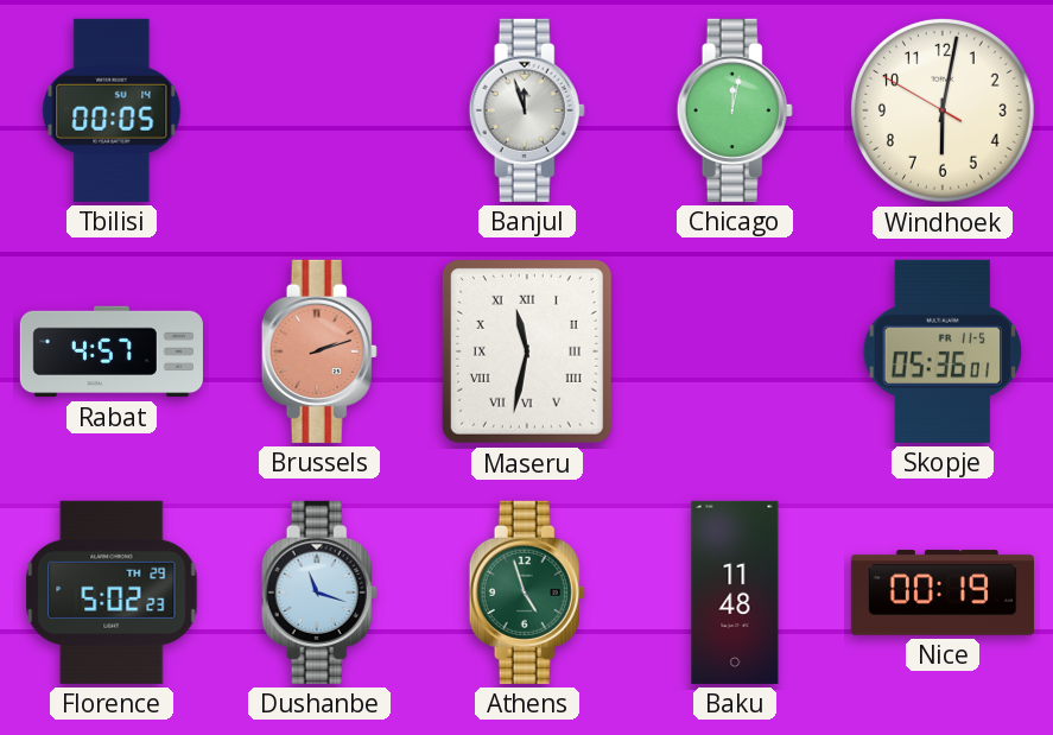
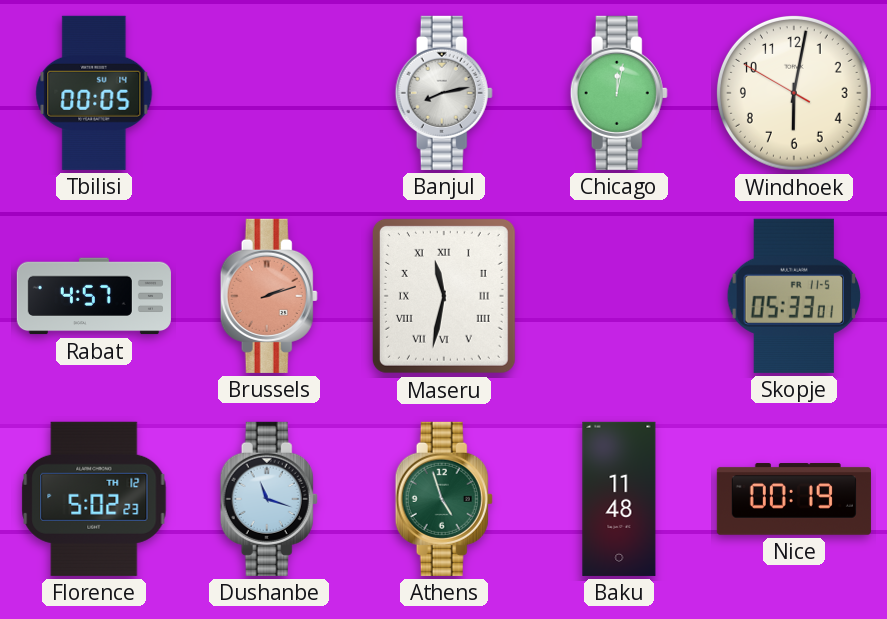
Banjul: 11:57 -> 8:13
Skopje: 05:36 -> 05:33
Florence date: TH 29 -> TH 12
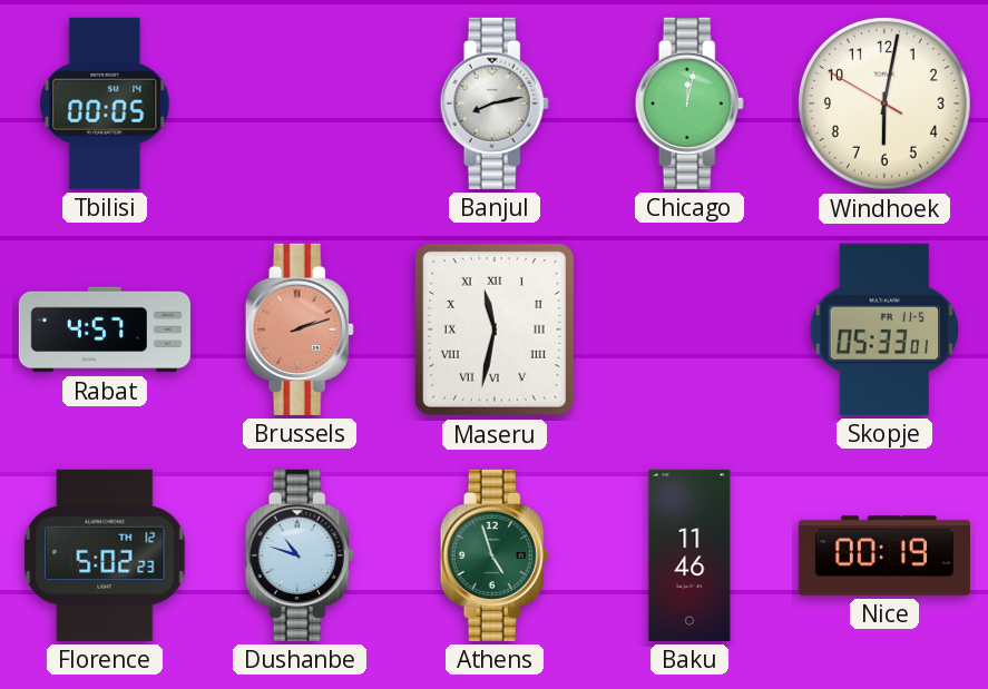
Dushanbe: 11:18 -> 10:48
Baku: 11:48 -> 11:46
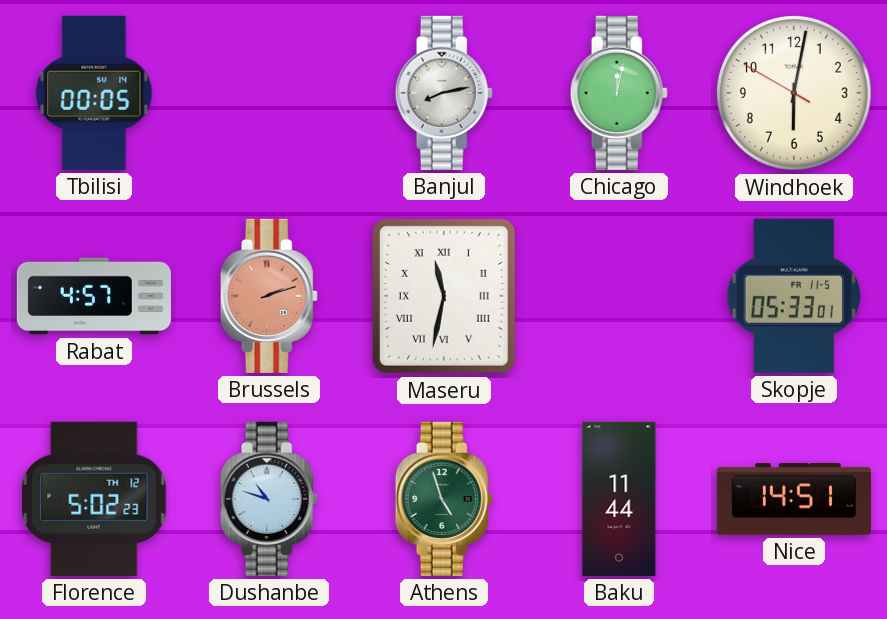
Baku: 11:46 -> 11:44
Nice: 00:19 -> 14:51
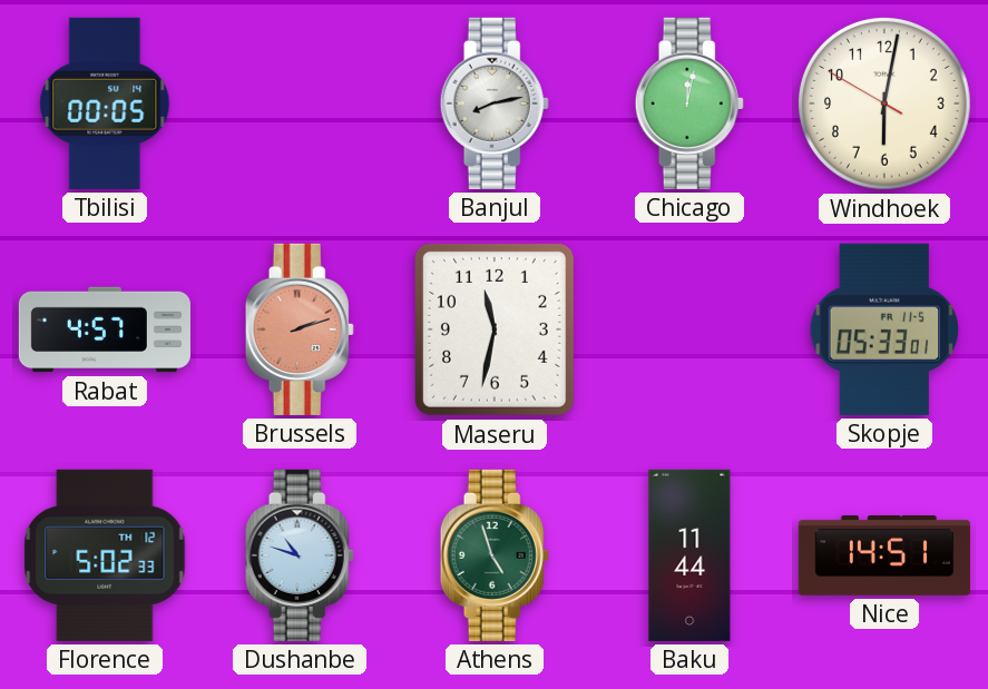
Maseru numerals: Roman -> Arabic
Florence: 5:02:23 -> 5:02:33
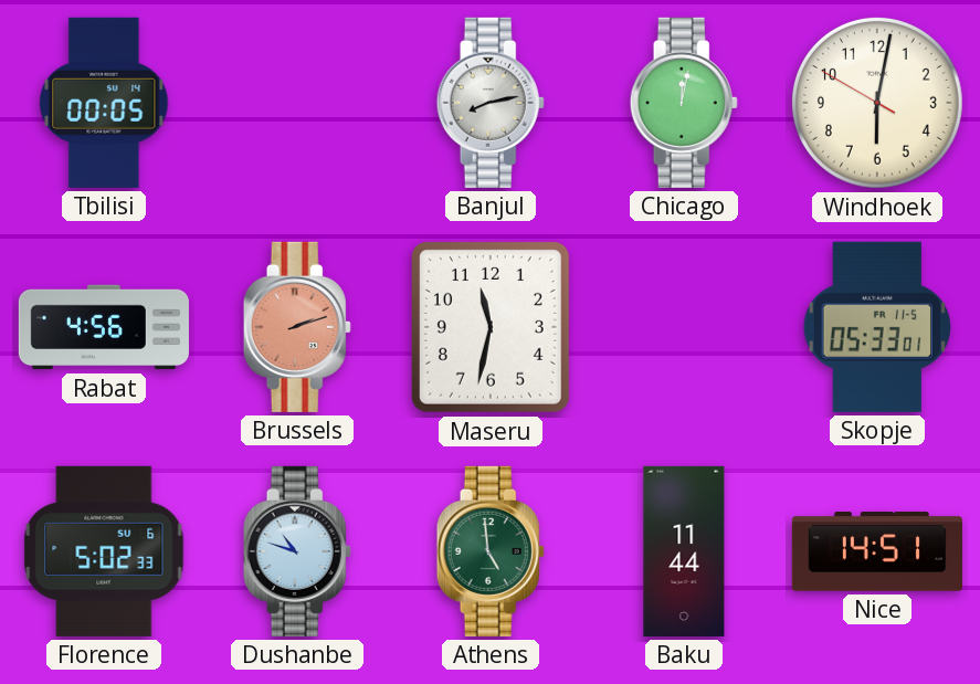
Rabat: 4:57 -> 4:56
Florence date: TH 12 -> SU 6
Athens: 4:57 -> 4:59
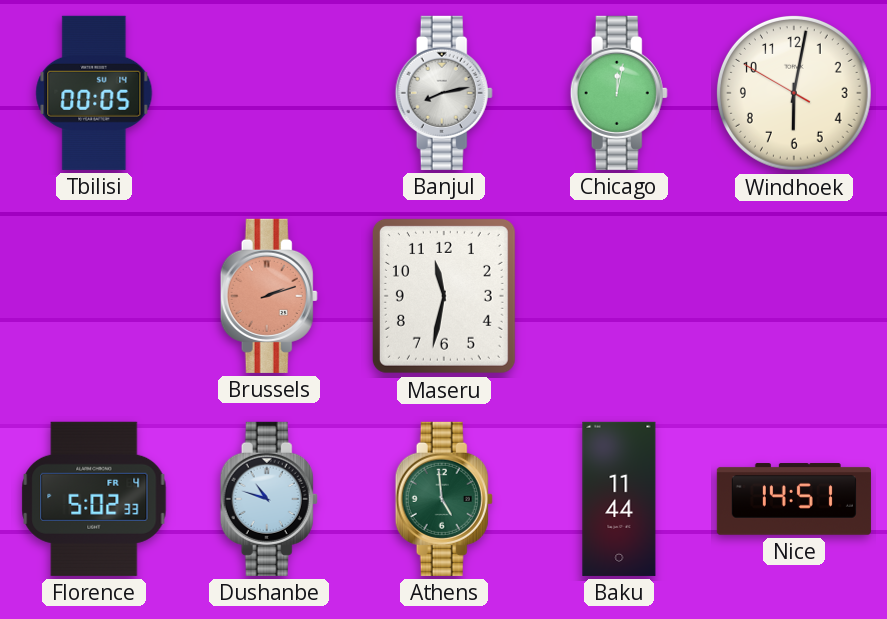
Rabat: 4:56 -> none
Skopje: 05:33 -> none
Florence date: SU 6 -> FR 4
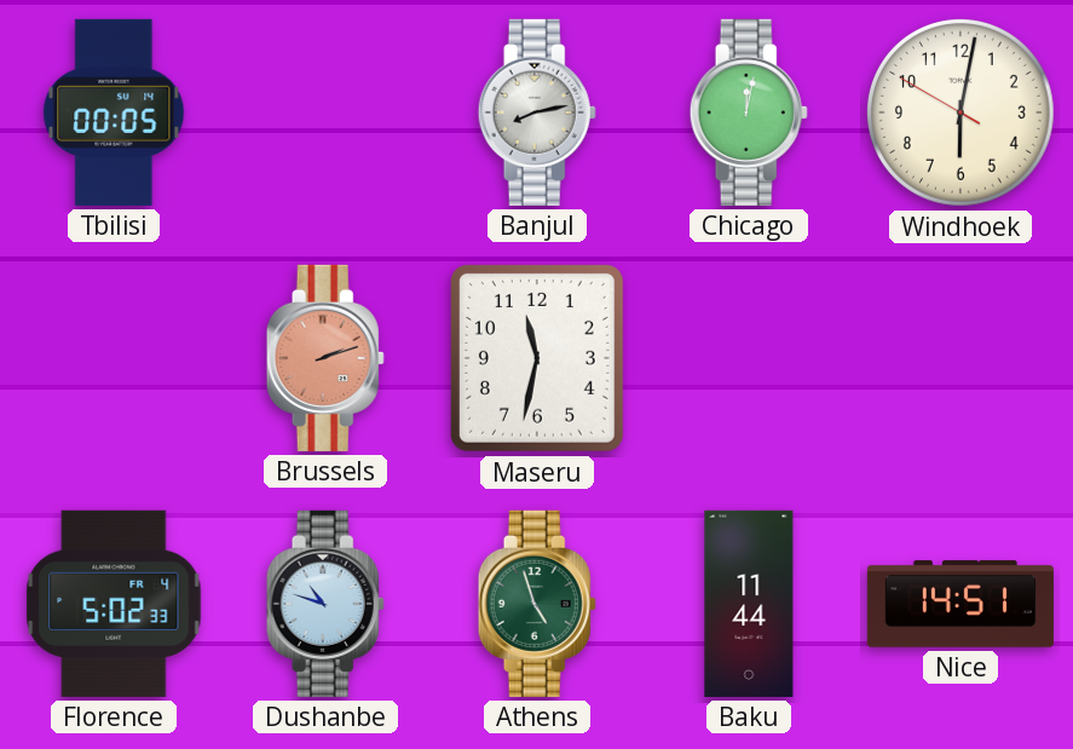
Athens: 4:59 -> 4:57
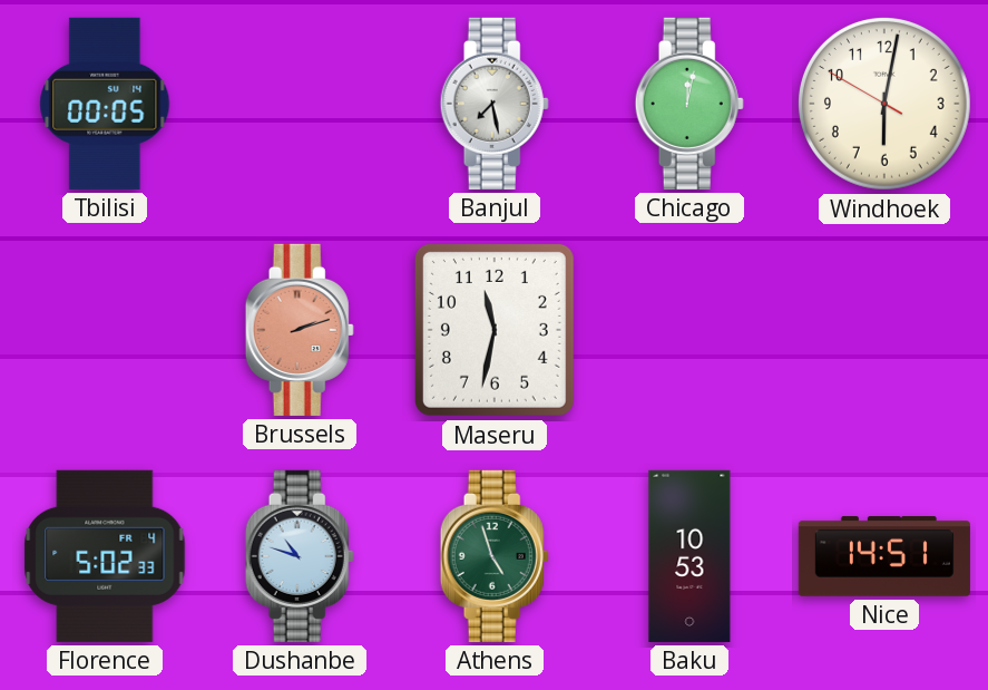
Banjul: 8:13 -> 7:28
Baku: 11:44 -> 10:53
